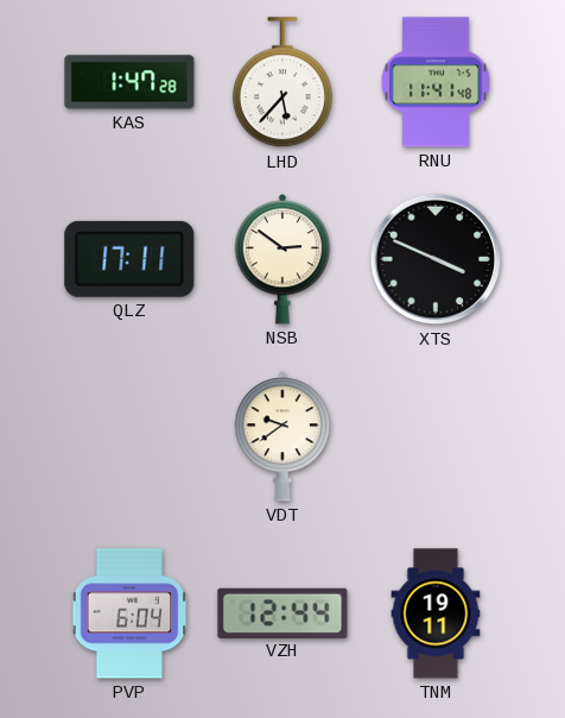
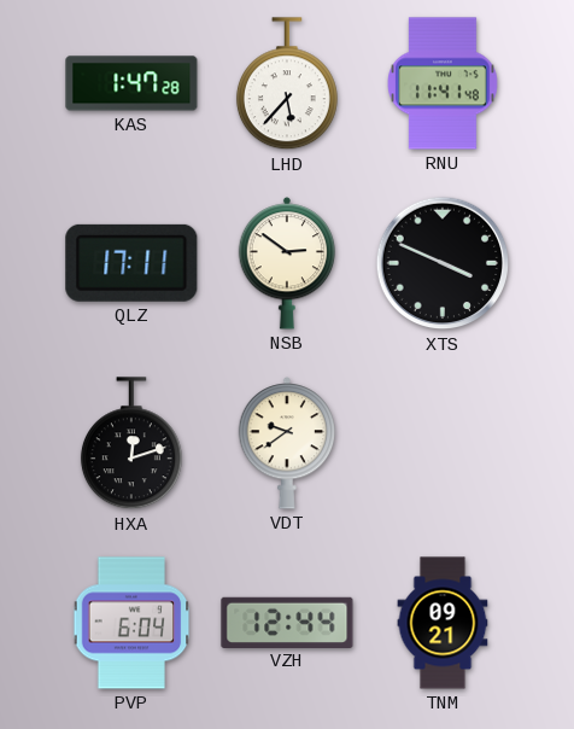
HXA: none -> 12:12
TNM: 19:11 -> 09:21
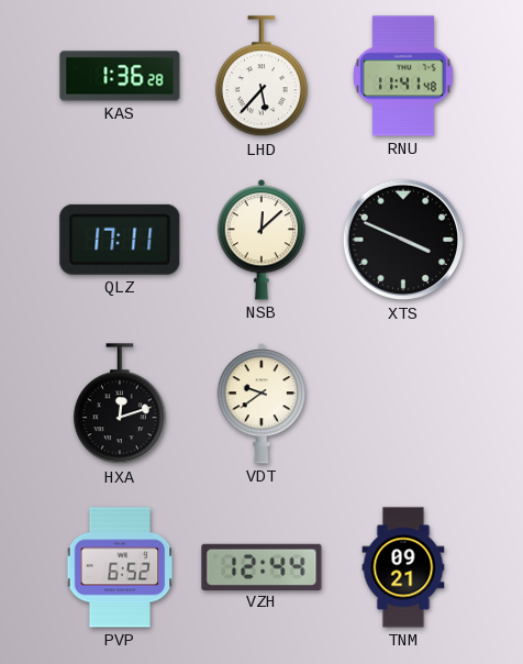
KAS: 1:47 -> 1:36
NSB: 2:51 -> 12:08
PVP: 6:04 -> 6:52
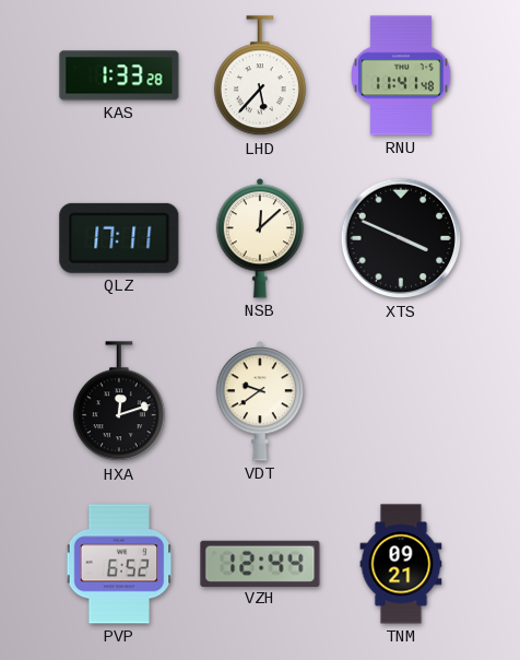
KAS: 1:36 -> 1:33
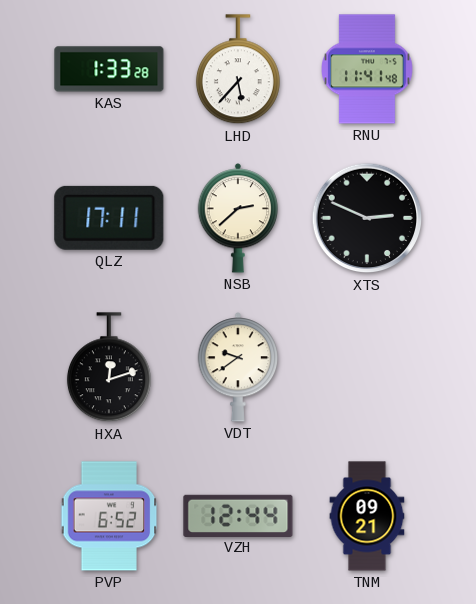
NSB: 12:08 -> 2:38
XTS: 3:49 -> 2:49
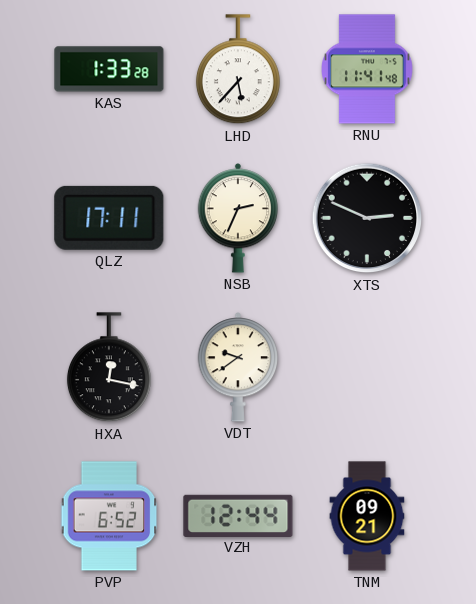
NSB: 2:38 -> 2:34
HXA: 12:12 -> 12:17
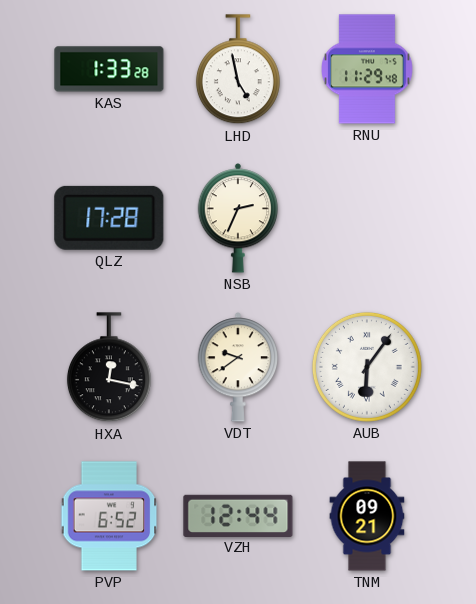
LHD: 5:37 -> 4:58
RNU: 11:41 -> 11:29
QLZ: 17:11 -> 17:28
XTS: 2:49 -> none
AUB: none -> 6:06
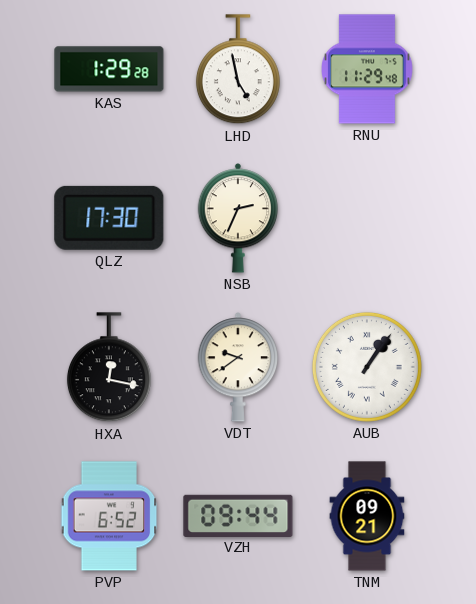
KAS: 1:33 -> 1:29
QLZ: 17:28 -> 17:30
AUB: 6:06 -> 1:06
VZH: 12:44 -> 09:44
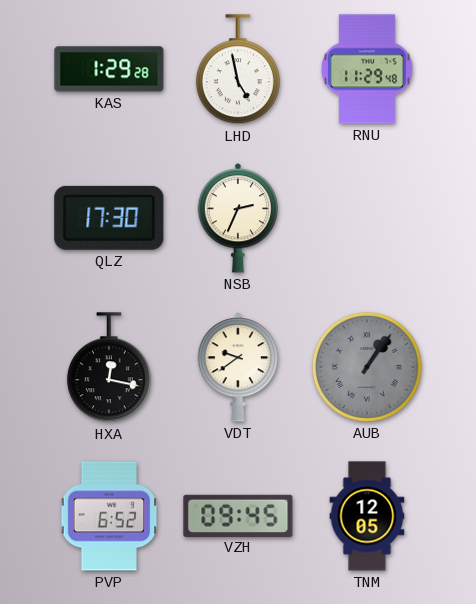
AUB dial: white -> grey
VZH: 09:44 -> 09:45
TNM: 09:21 -> 12:05
